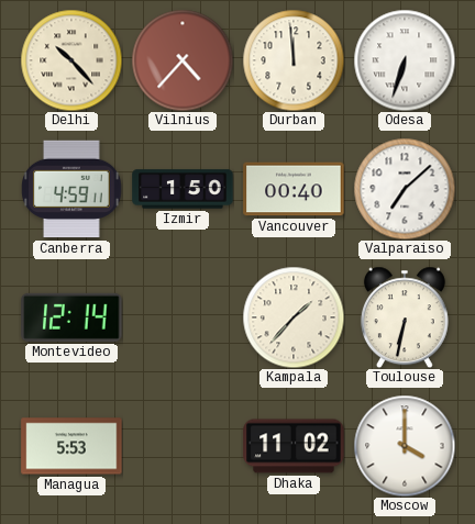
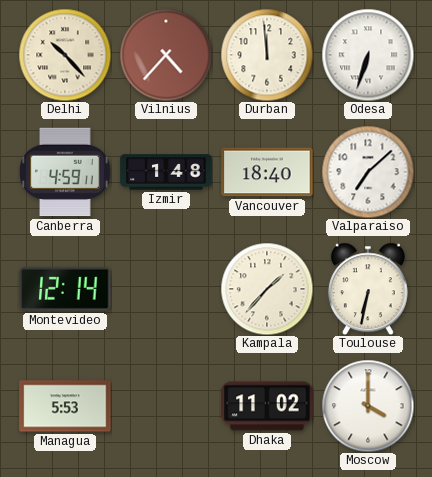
Izmir: 1:50 -> 1:48
Vancouver: 00:40 -> 18:40
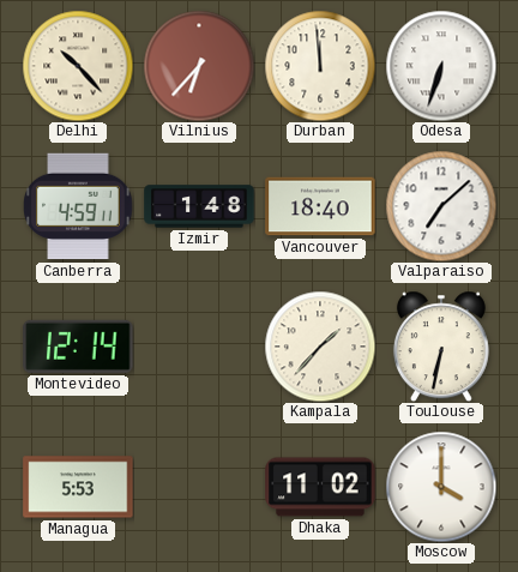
Vilnius: 4:37 -> 6:37
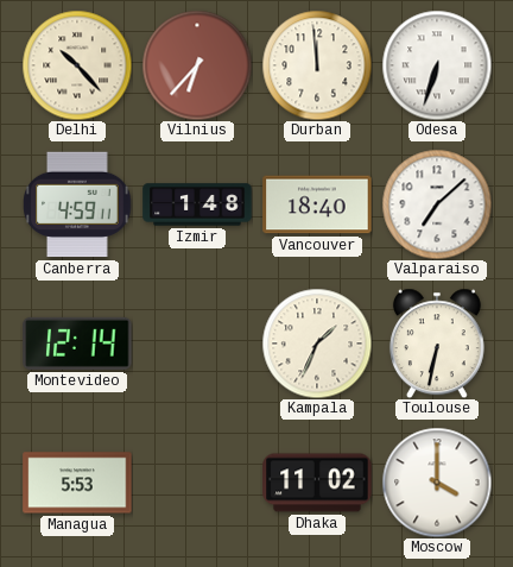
Kampala: 1:37 -> 1:34
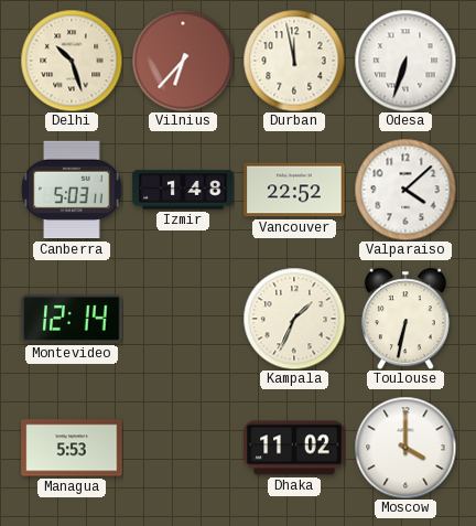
Delhi: 10:23 -> 10:27
Durban: 11:59 -> 11:58
Canberra: 4:59 -> 5:03
Vancouver: 18:40 -> 22:52
Valparaiso: 7:08 -> 4:08
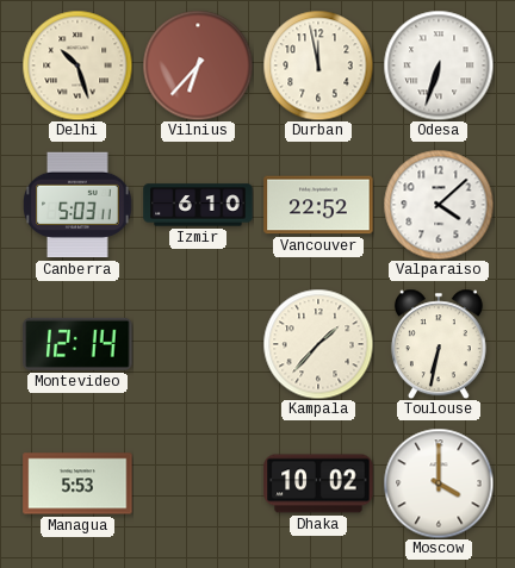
Izmir: 1:48 -> 6:10
Kampala: 1:34 -> 1:37
Dhaka: 11:02 -> 10:02
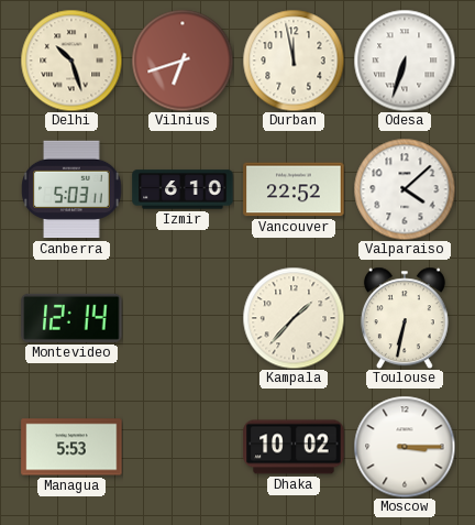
Vilnius: 6:37 -> 6:42
Moscow: 4:00 -> 3:15
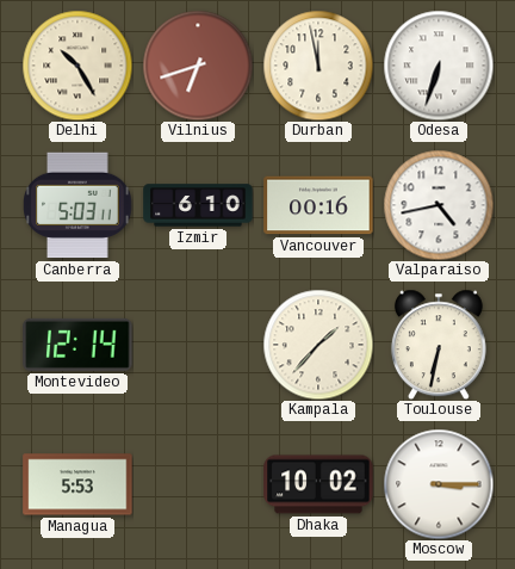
Delhi: 10:27 -> 10:25
Vancouver: 22:52 -> 00:16
Valparaiso: 4:08 -> 4:43
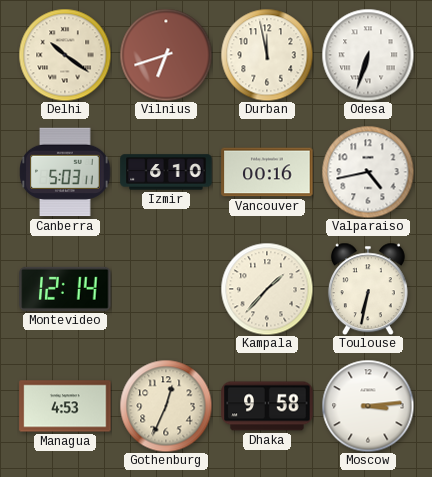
Delhi: 10:25 -> 10:21
Managua: 5:53 -> 4:53
Gothenburg: none -> 12:34
Dhaka: 10:02 -> 9:58
Moscow: 3:15 -> 3:14
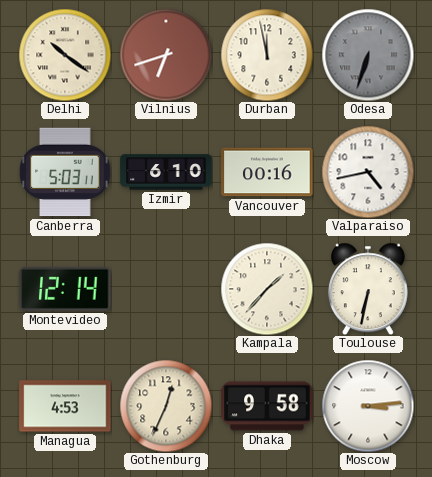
Odesa dial: white -> grey
